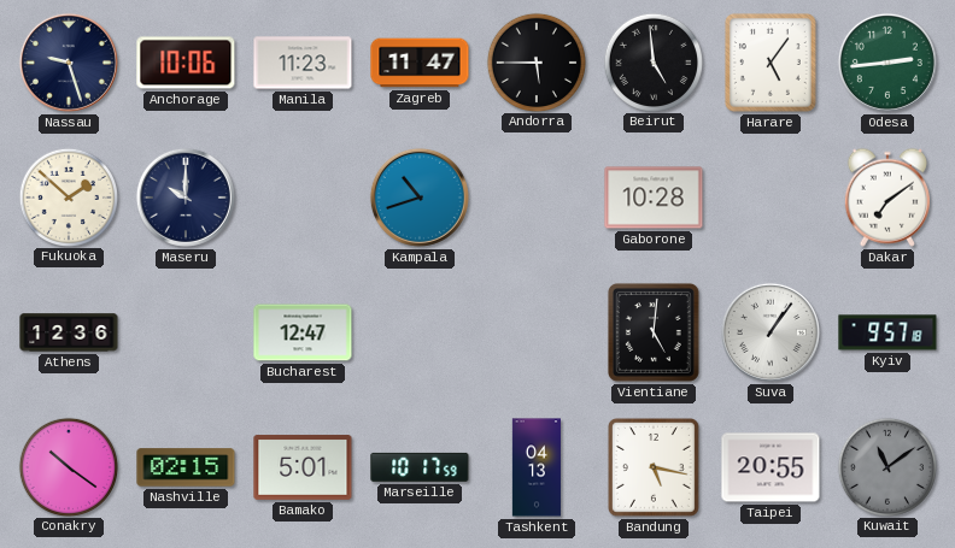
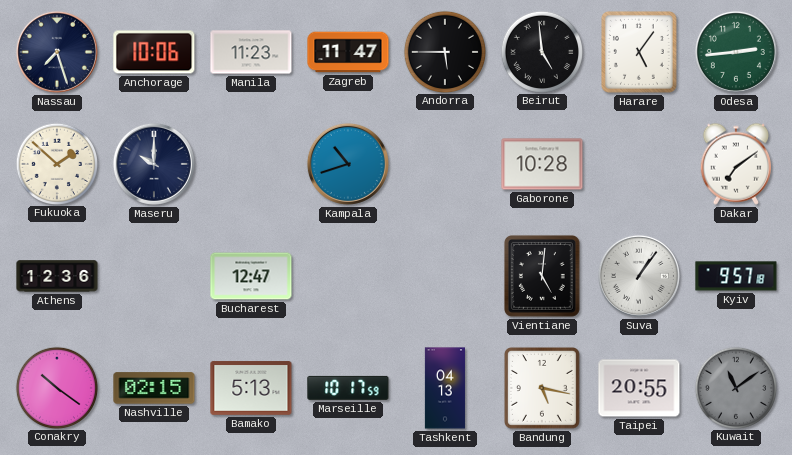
Nassau: 9:27 -> 7:27
Bamako: 5:01 -> 5:13
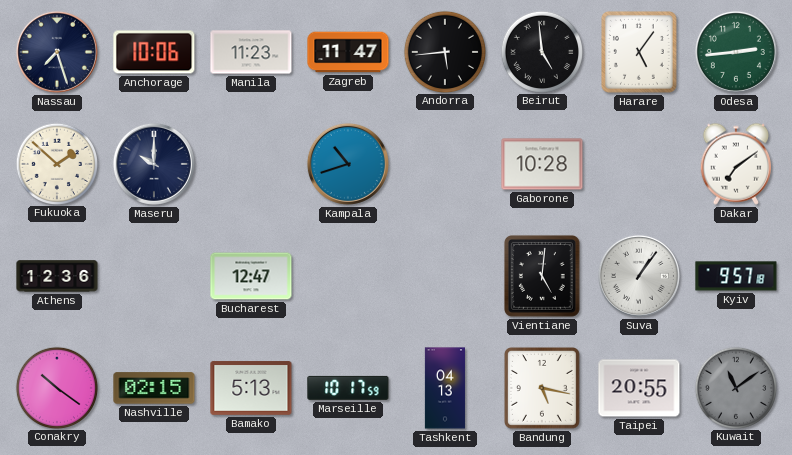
Andorra: 5:45 -> 5:44
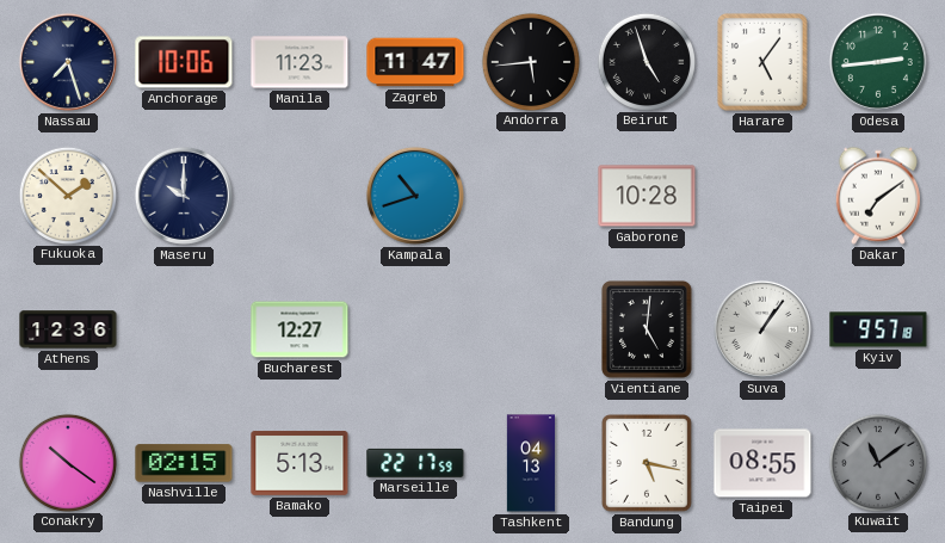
Beirut: 4:59 -> 4:57
Bucharest: 12:47 -> 12:27
Marseille: 10:17 -> 22:17
Taipei: 20:55 -> 08:55
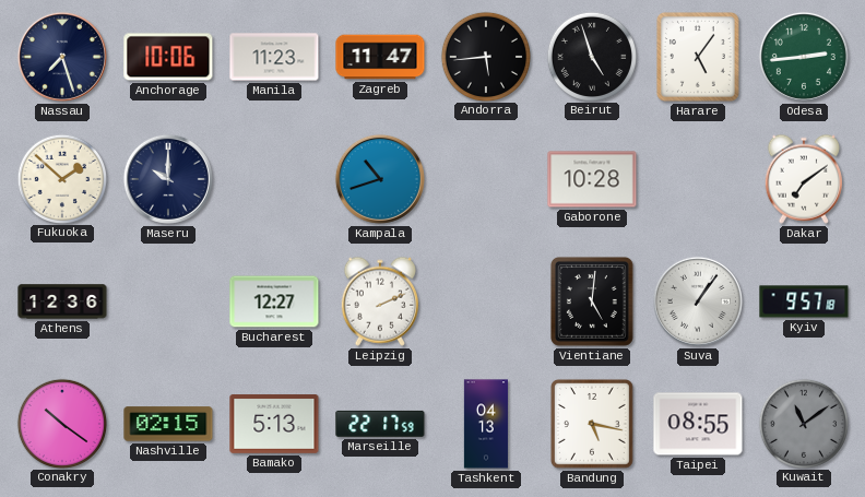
Leipzig: none -> 2:11
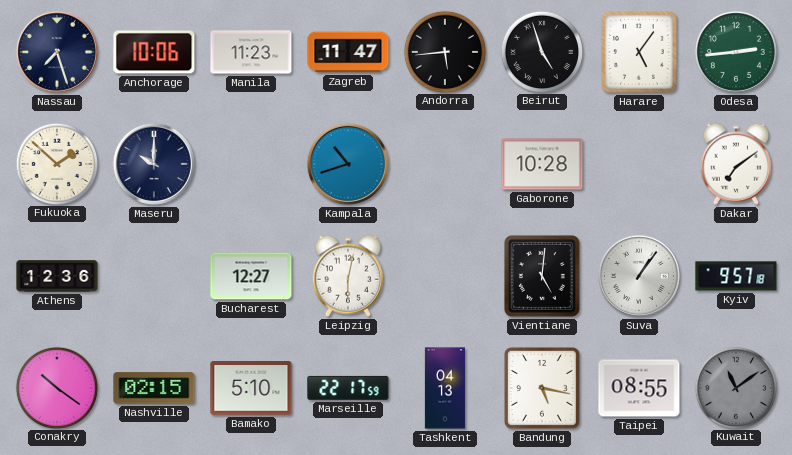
Leipzig: 2:11 -> 6:02
Bamako: 5:13 -> 5:10
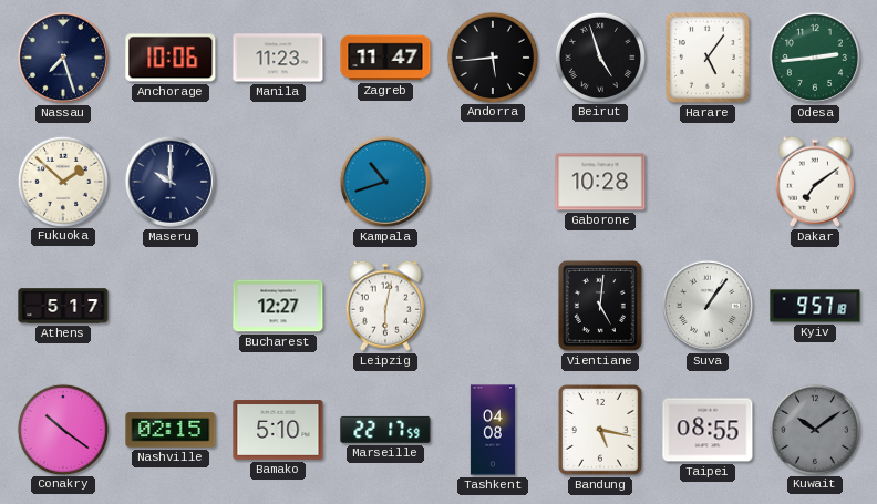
Athens: 12:36 -> 5:17
Tashkent: 04:13 -> 04:08
Kuwait: 11:09 -> 10:09
